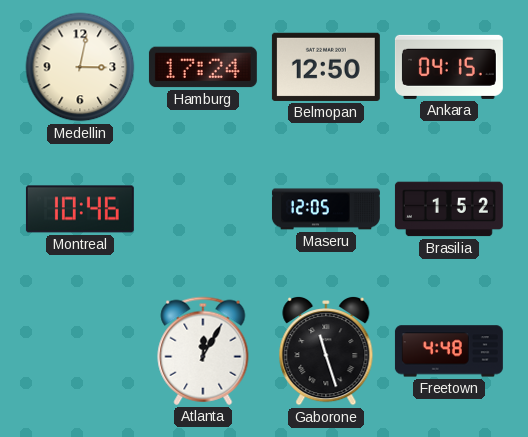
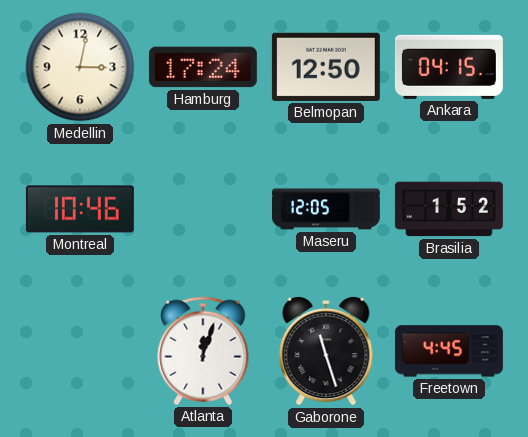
Atlanta: 12:05 -> 12:03
Freetown: 4:48 -> 4:45
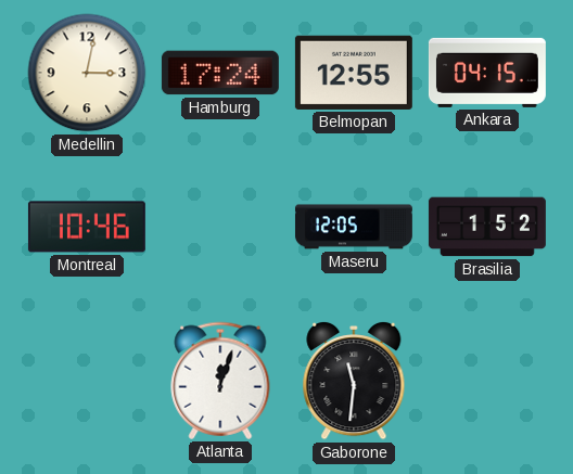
Belmopan: 12:50 -> 12:55
Gaborone: 11:27 -> 11:31
Freetown: 4:45 -> none
